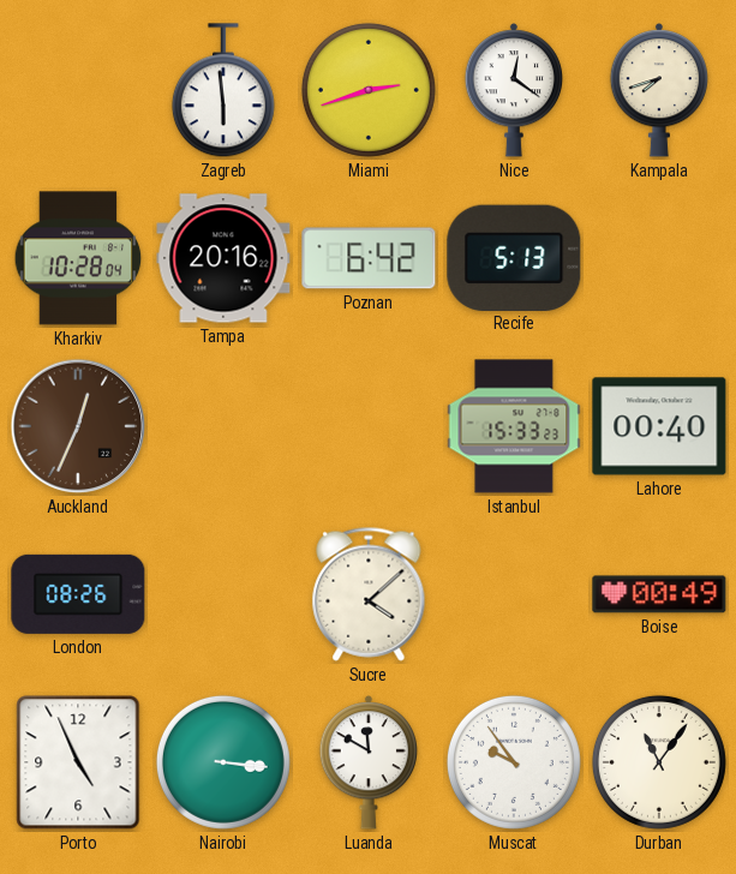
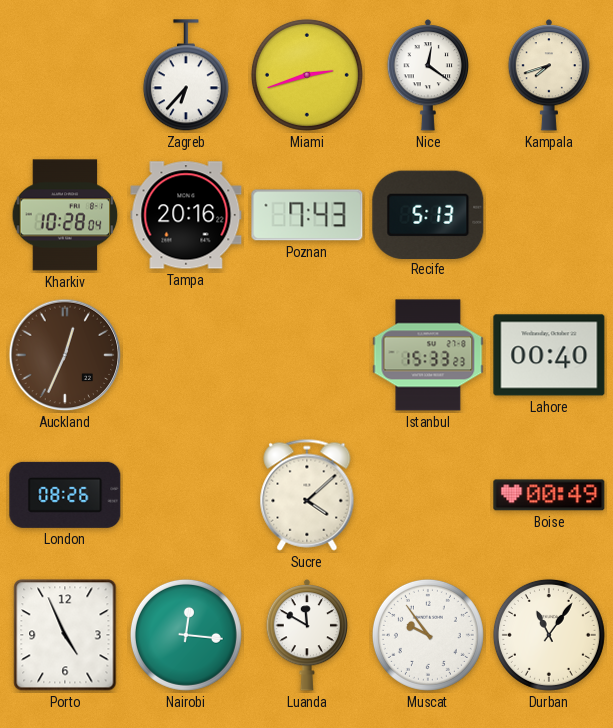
Zagreb: 5:59 -> 6:37
Poznan: 6:42 -> 7:43
Nairobi: 3:16 -> 12:16
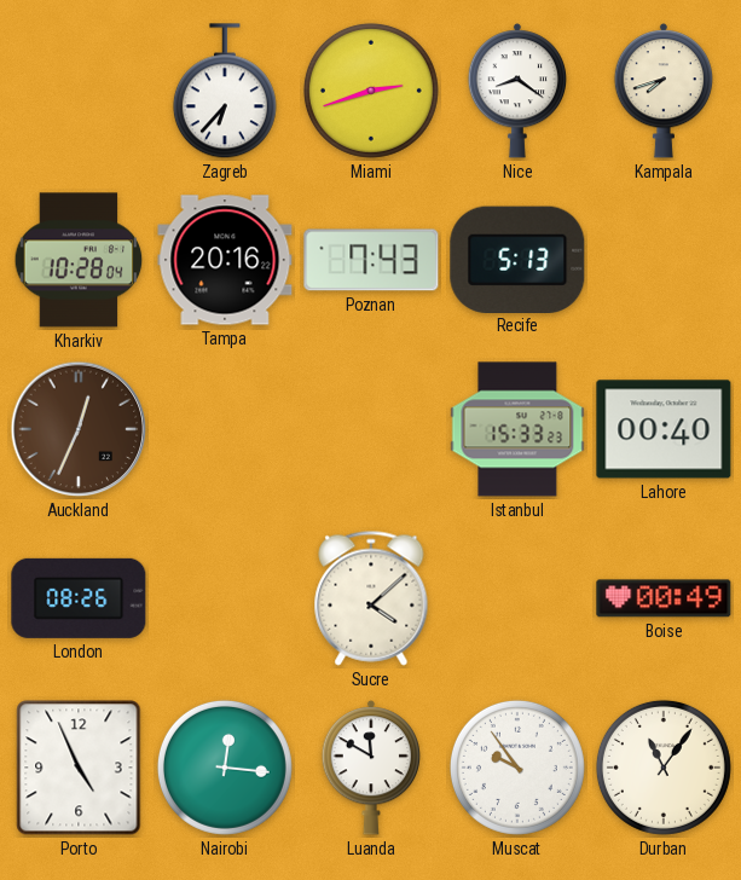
Nice: 12:21 -> 8:21
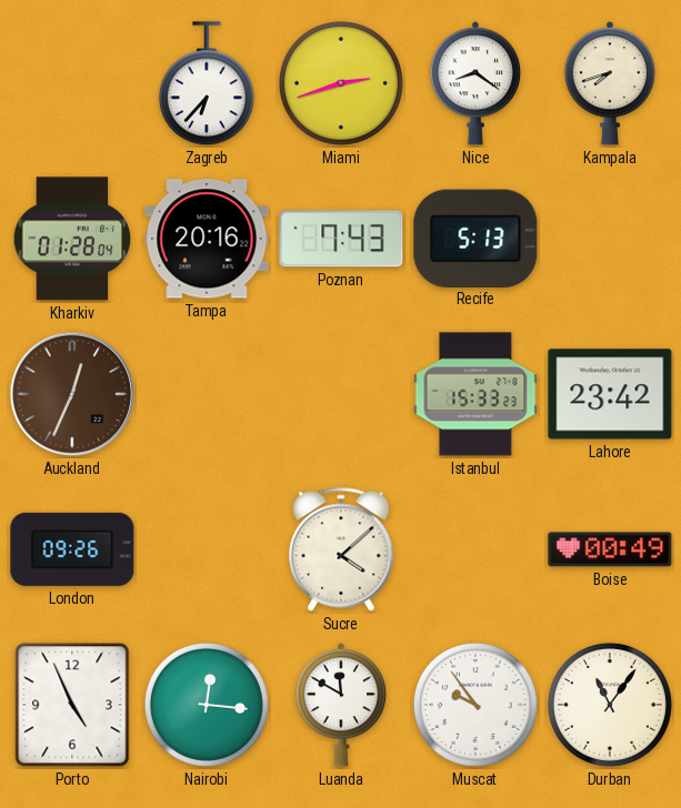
Kharkiv: 10:28 -> 01:28
Lahore: 00:40 -> 23:42
London: 08:26 -> 09:26
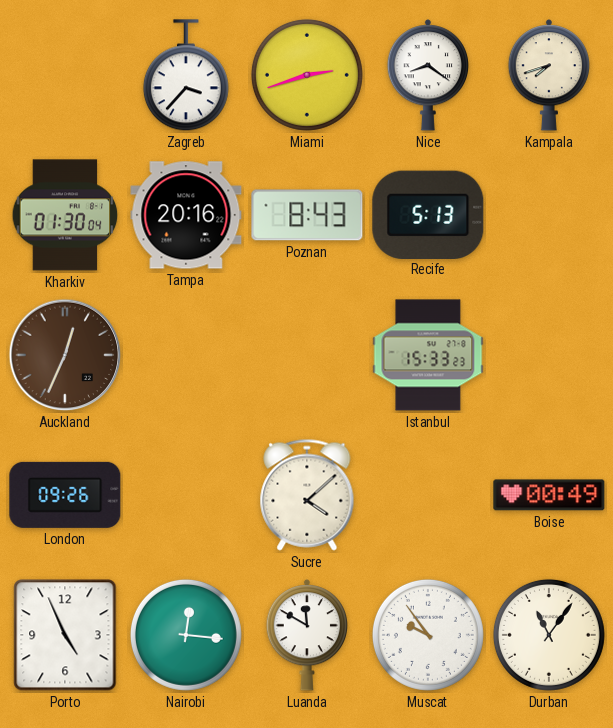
Zagreb: 6:37 -> 3:37
Kharkiv: 01:28 -> 01:30
Poznan: 7:43 -> 8:43
Lahore: 23:42 -> none
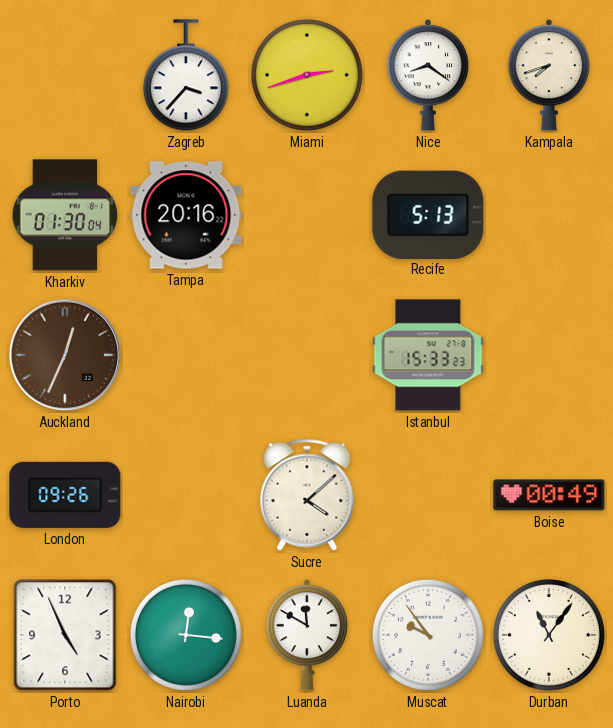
Poznan: 8:43 -> none
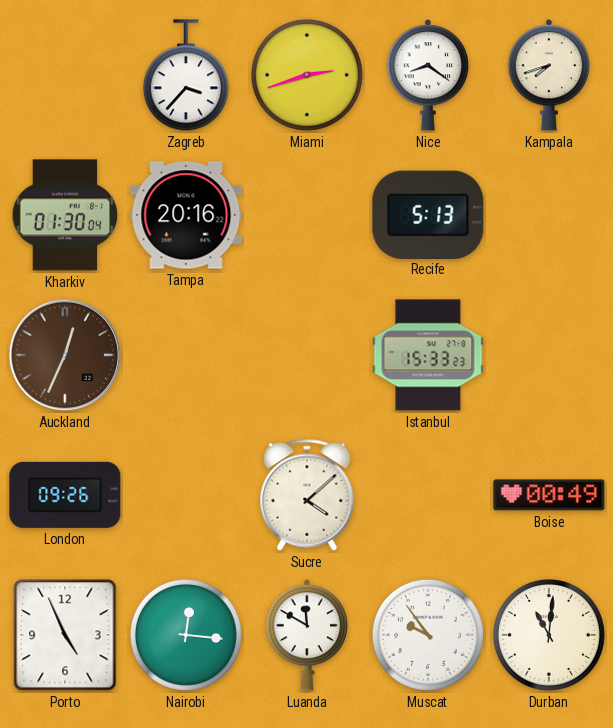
Durban: 11:06 -> 11:01
